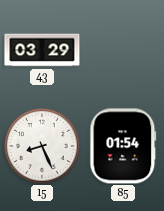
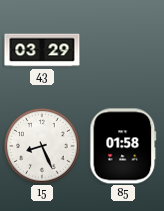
85: 01:54 -> 01:58
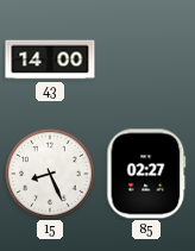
43: 03:29 -> 14:00
85: 01:58 -> 02:27
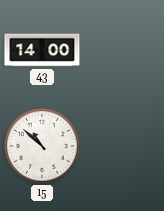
15: 8:26 -> 10:52
85: 02:27 -> none
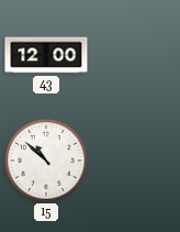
43: 14:00 -> 12:00
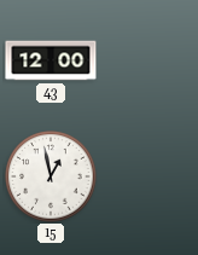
15: 10:52 -> 12:58
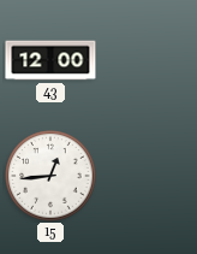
15: 12:58 -> 12:44
